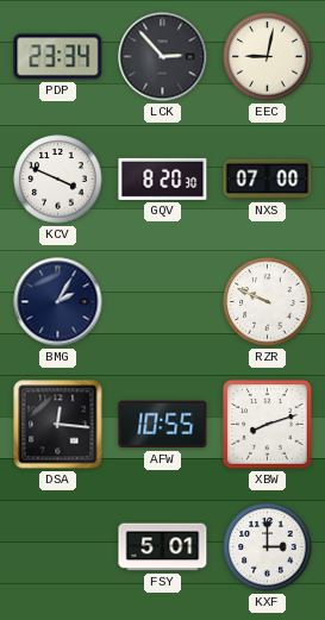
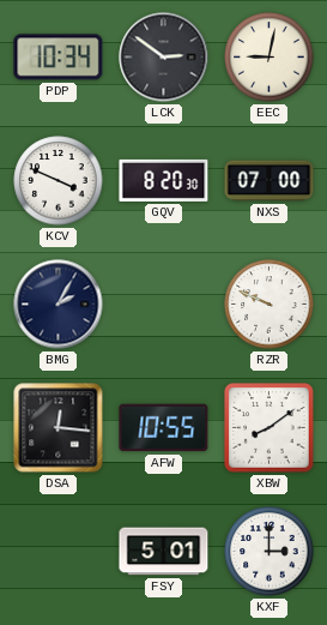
PDP: 23:34 -> 10:34
LCK: 2:53 -> 2:51
XBW: 8:12 -> 8:09
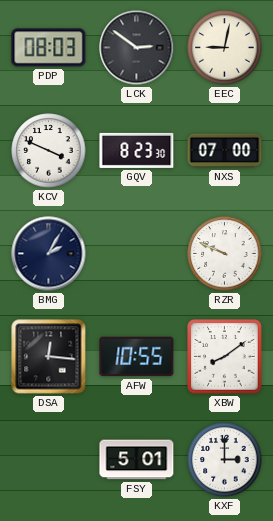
PDP: 10:34 -> 08:03
GQV: 8:20 -> 8:23
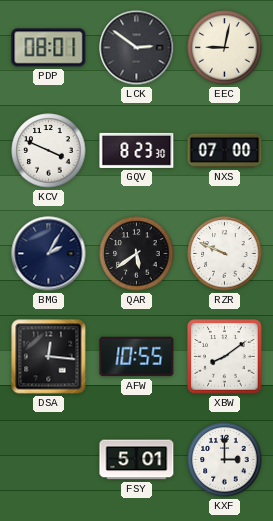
PDP: 08:03 -> 08:01
QAR: none -> 5:39
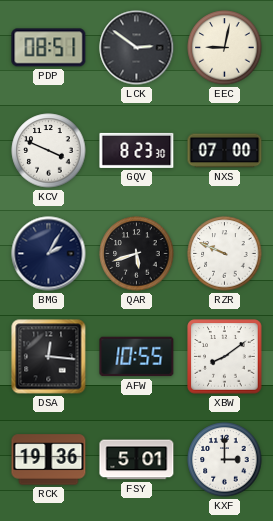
PDP: 08:01 -> 08:51
QAR: 5:39 -> 5:42
RCK: none -> 19:36
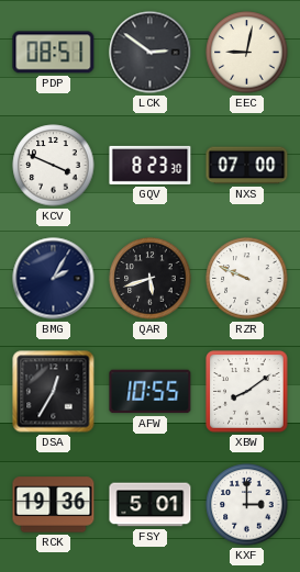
DSA: 12:16 -> 12:35
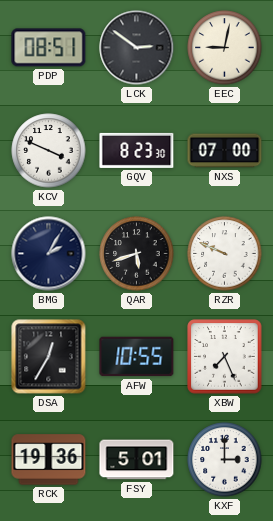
XBW: 8:09 -> 7:26
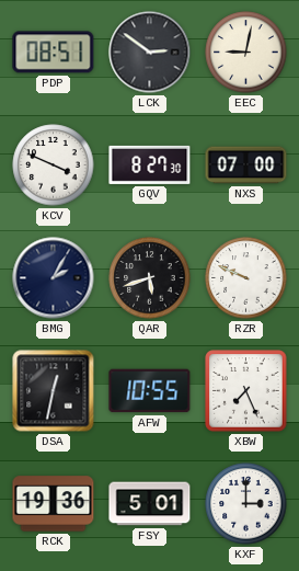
GQV: 8:23 -> 8:27
DSA: 12:35 -> 12:32
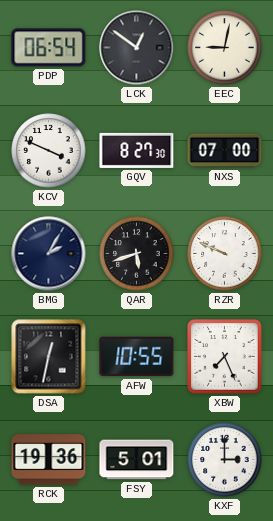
PDP: 08:51 -> 06:54
LCK: 2:51 -> 12:51
